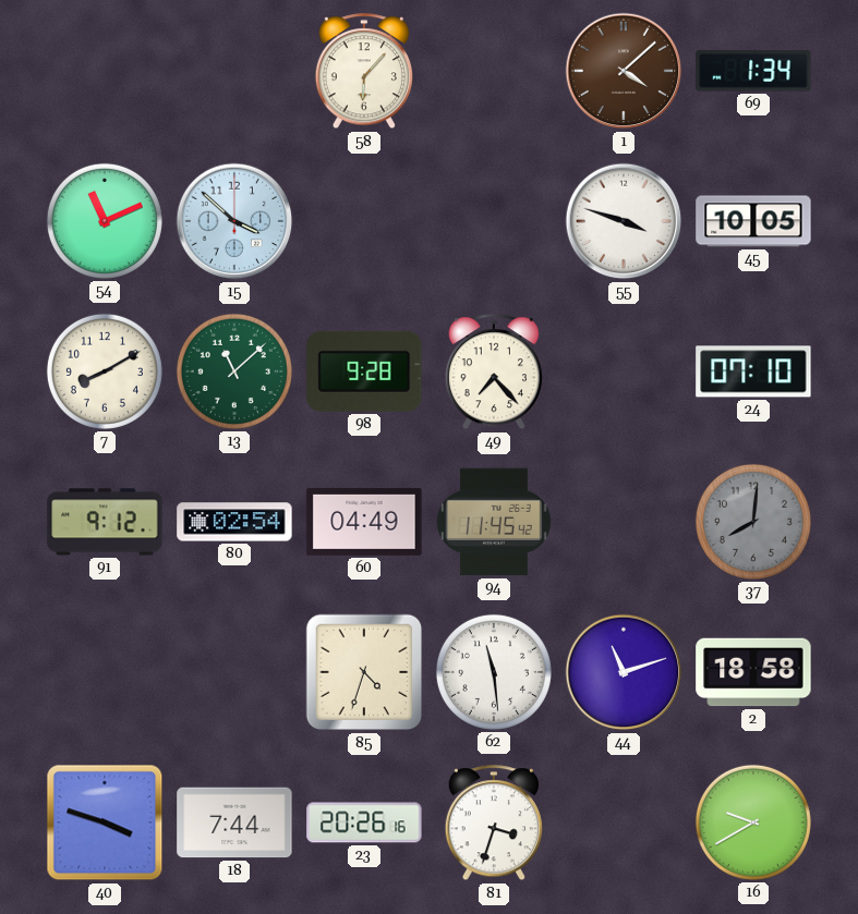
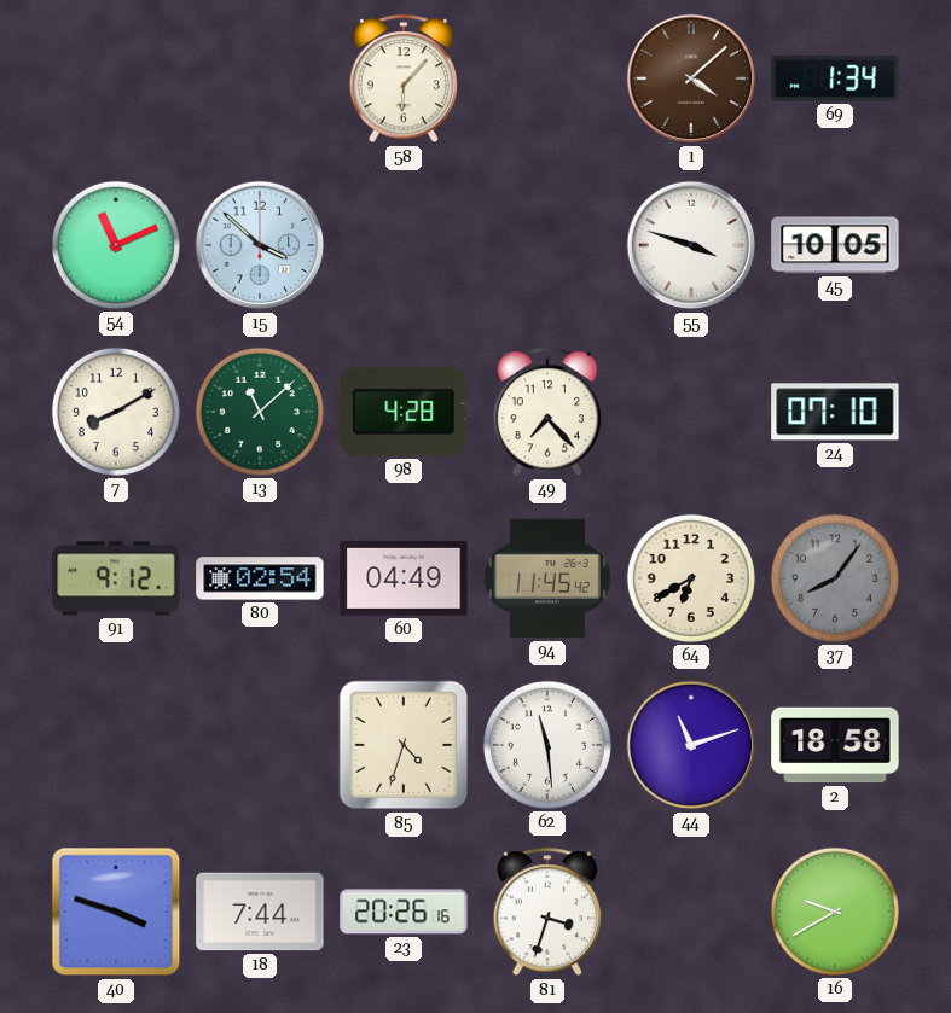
98: 9:28 -> 4:28
64: none -> 6:40
37: 8:01 -> 8:06
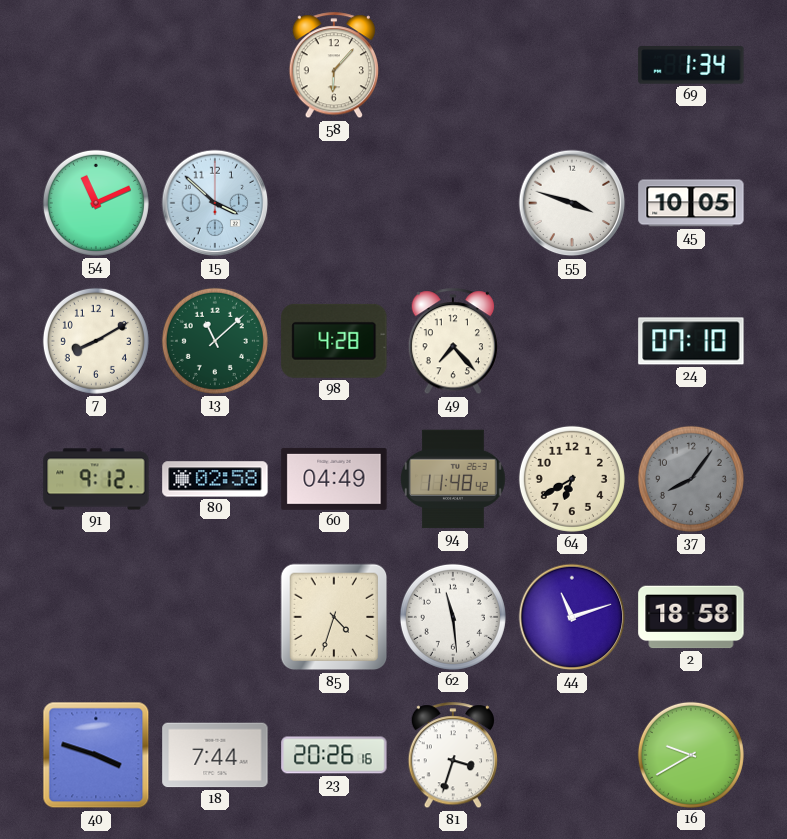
1: 4:08 -> none
80: 02:54 -> 02:58
94: 11:45 -> 11:48
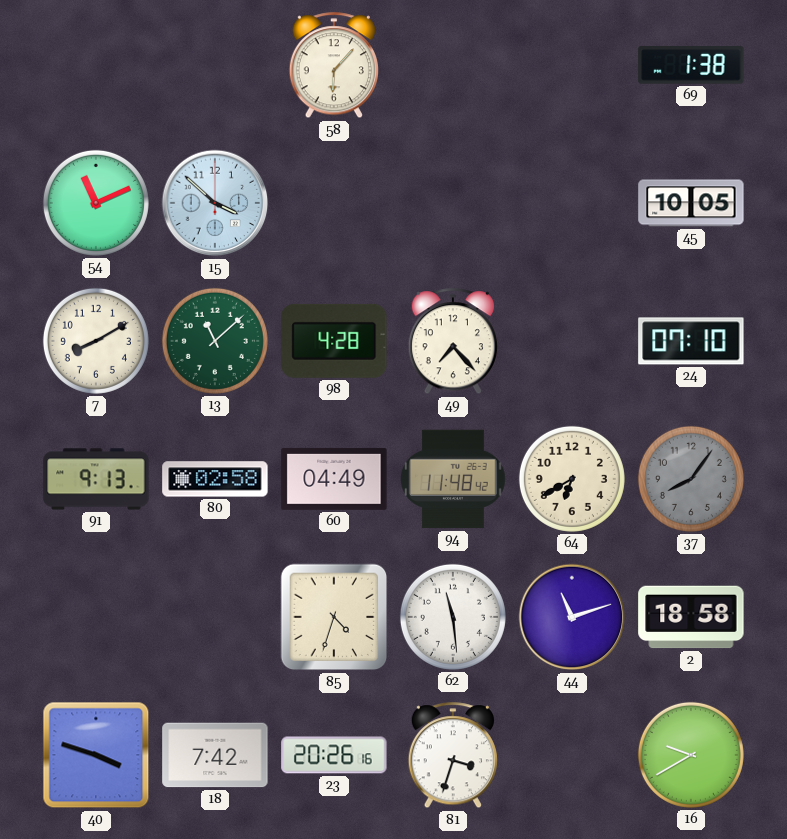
69: 1:34 -> 1:38
55: 3:48 -> none
91: 9:12 -> 9:13
18: 7:44 -> 7:42
